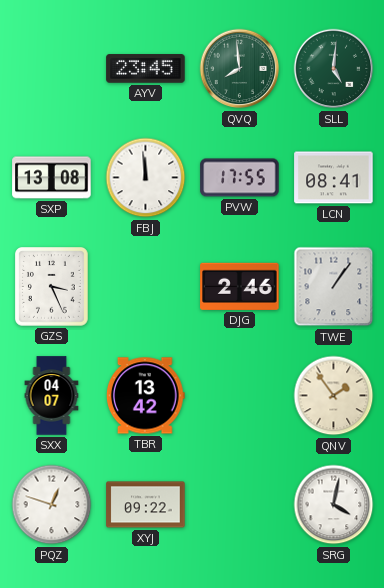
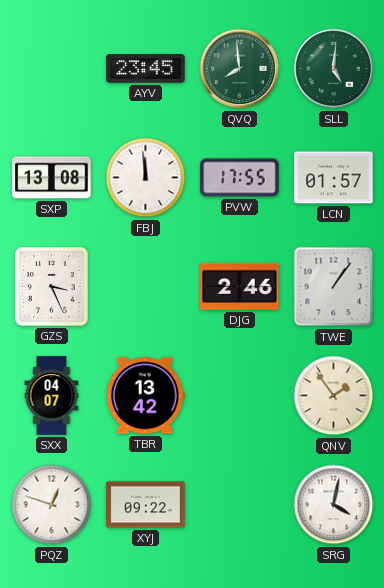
LCN: 08:41 -> 01:57
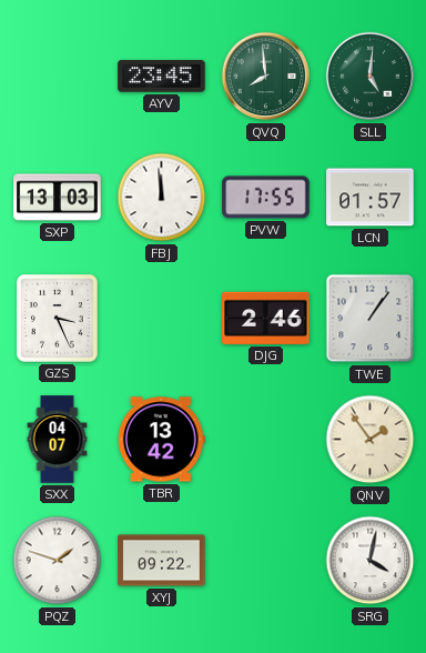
SXP: 13:08 -> 13:03
PQZ: 12:48 -> 1:48
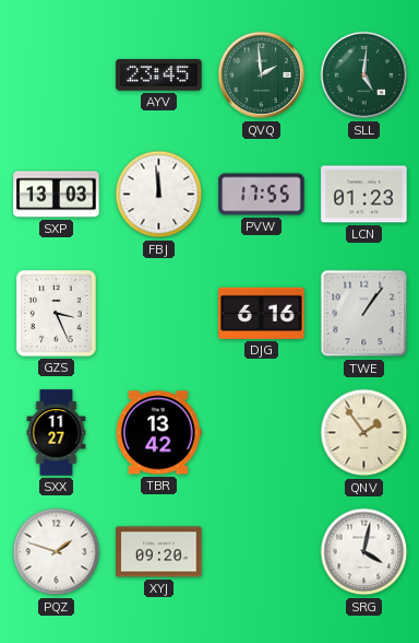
QVQ: 7:59 -> 1:59
LCN: 01:57 -> 01:23
DJG: 2:46 -> 6:16
SXX: 04:07 -> 11:27
XYJ: 09:22 -> 09:20
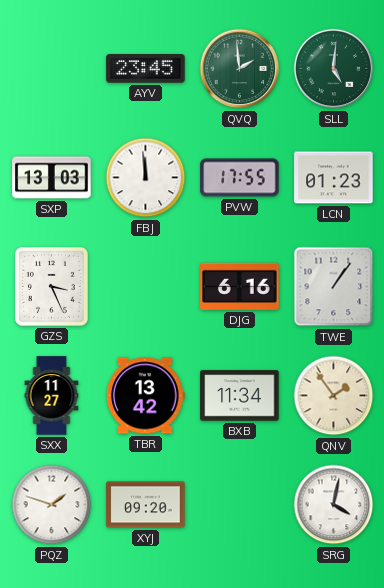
BXB: none -> 11:34
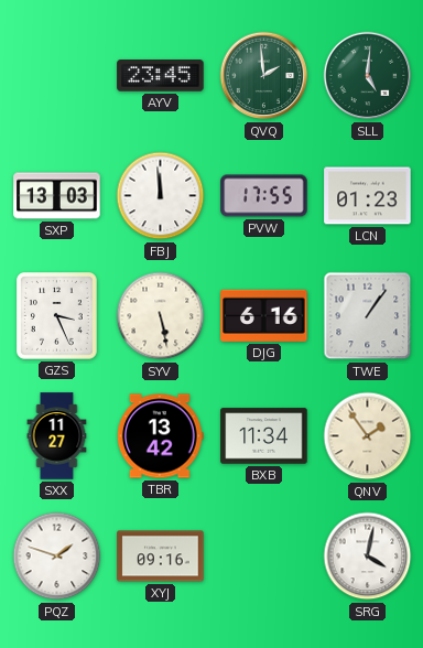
SYV: none -> 5:28
XYJ: 09:20 -> 09:16
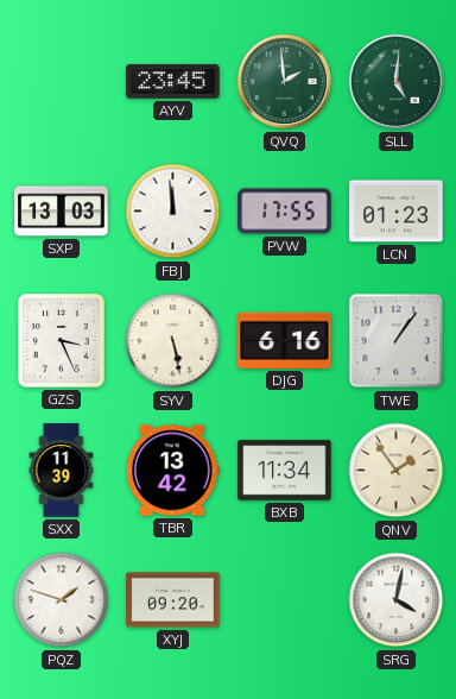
SXX: 11:27 -> 11:39
XYJ: 09:16 -> 09:20
